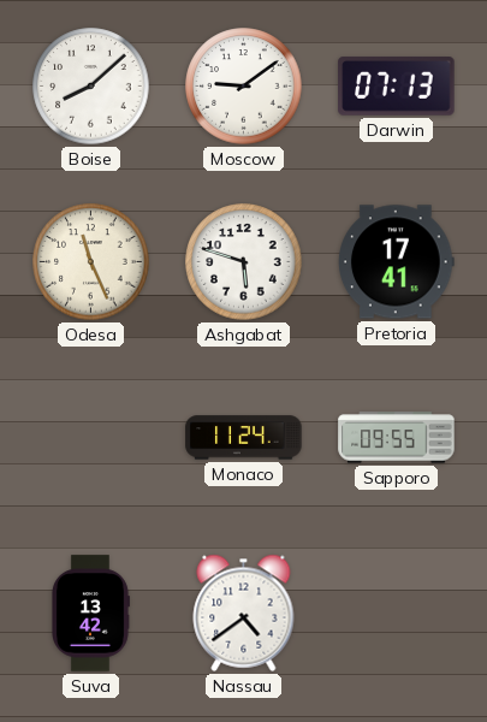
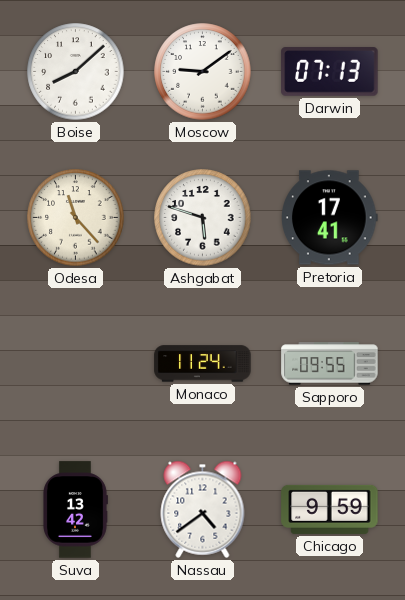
Odesa: 11:26 -> 11:23
Chicago: none -> 9:59
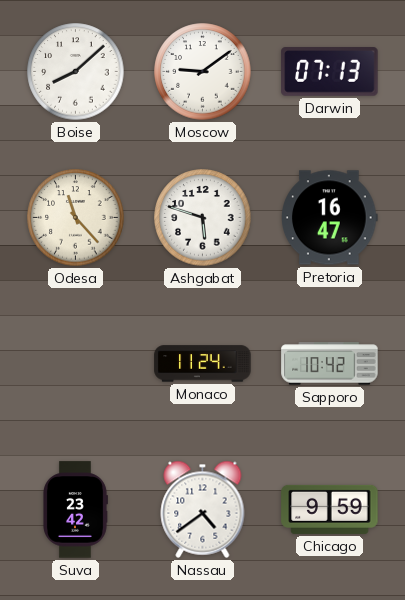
Pretoria: 17:41 -> 16:47
Sapporo: 09:55 -> 10:42
Suva: 13:42 -> 23:42
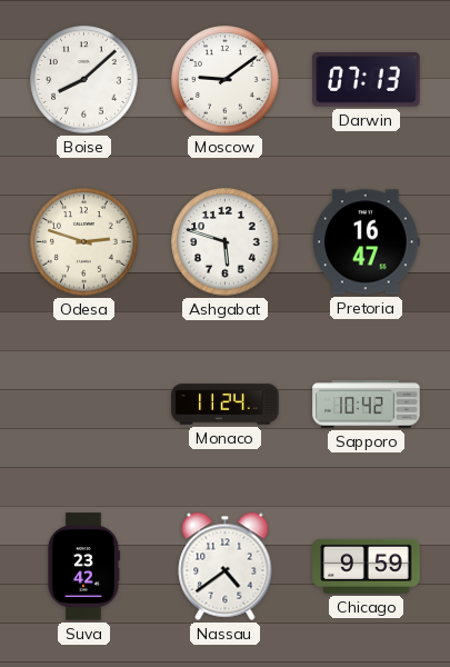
Odesa: 11:23 -> 2:48
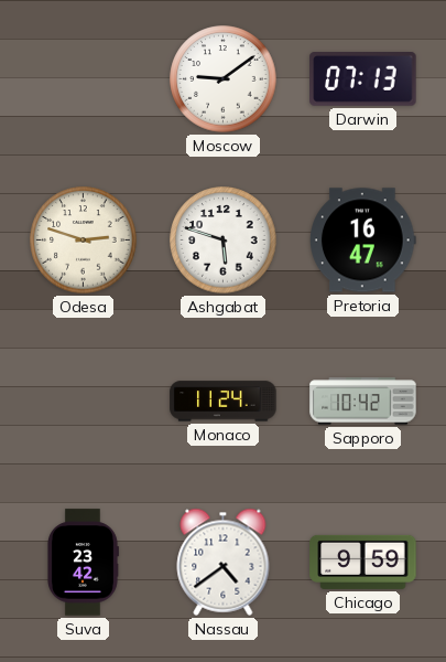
Boise: 8:08 -> none
